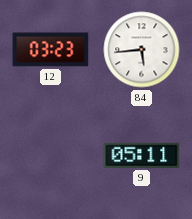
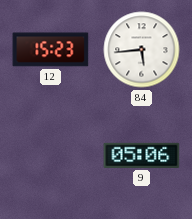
12: 03:23 -> 15:23
9: 05:11 -> 05:06
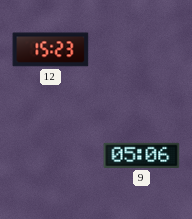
84: 5:44 -> none
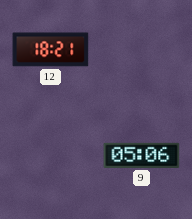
12: 15:23 -> 18:21
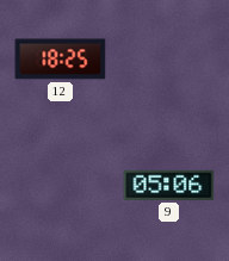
12: 18:21 -> 18:25
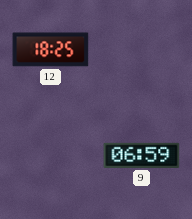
9: 05:06 -> 06:59
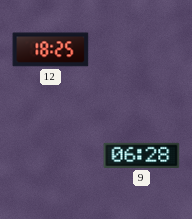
9: 06:59 -> 06:28
